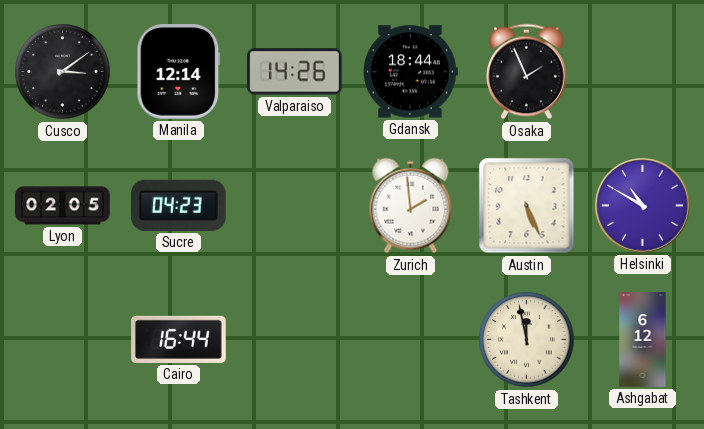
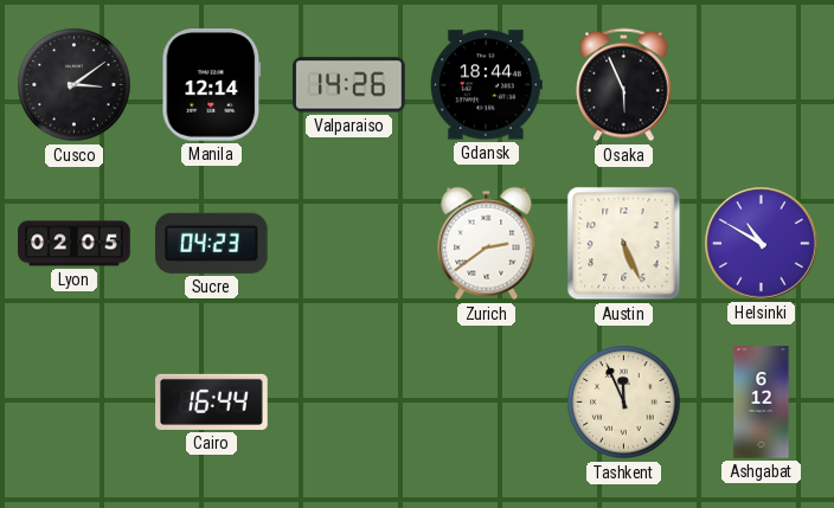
Osaka: 1:56 -> 5:56
Zurich: 1:59 -> 2:39
Tashkent: 11:58 -> 11:56
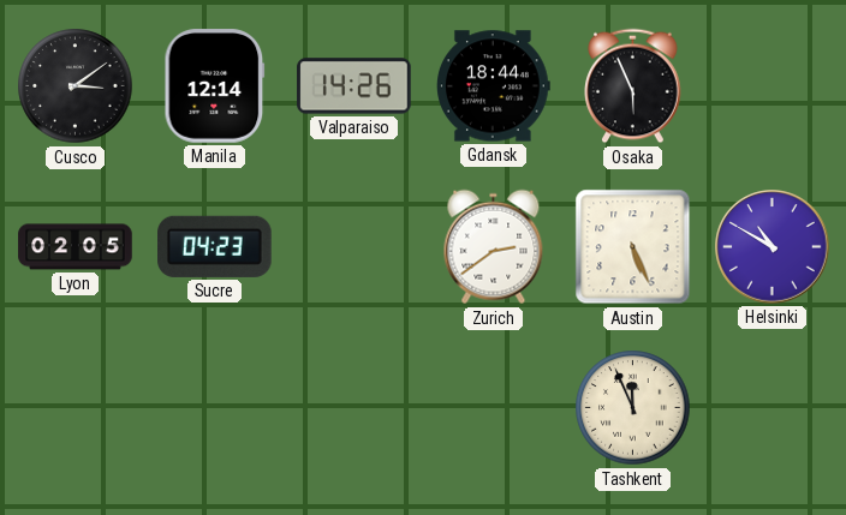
Cairo: 16:44 -> none
Ashgabat: 6:12 -> none
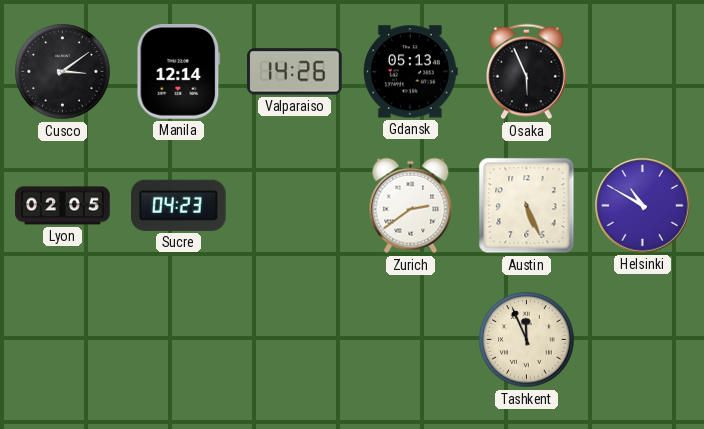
Gdansk: 18:44 -> 05:13
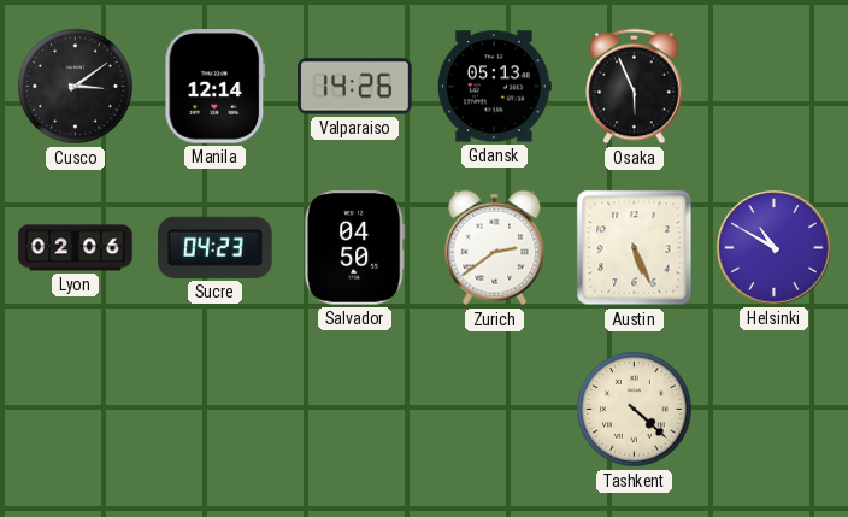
Lyon: 02:05 -> 02:06
Salvador: none -> 04:50
Tashkent: 11:56 -> 4:22
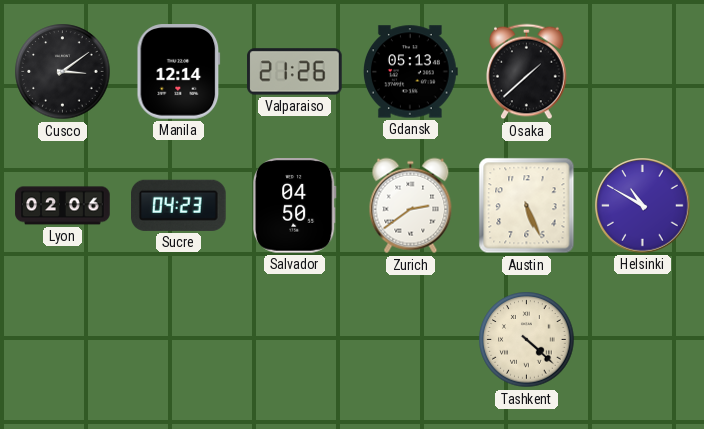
Valparaiso: 14:26 -> 21:26
Osaka: 5:56 -> 1:38
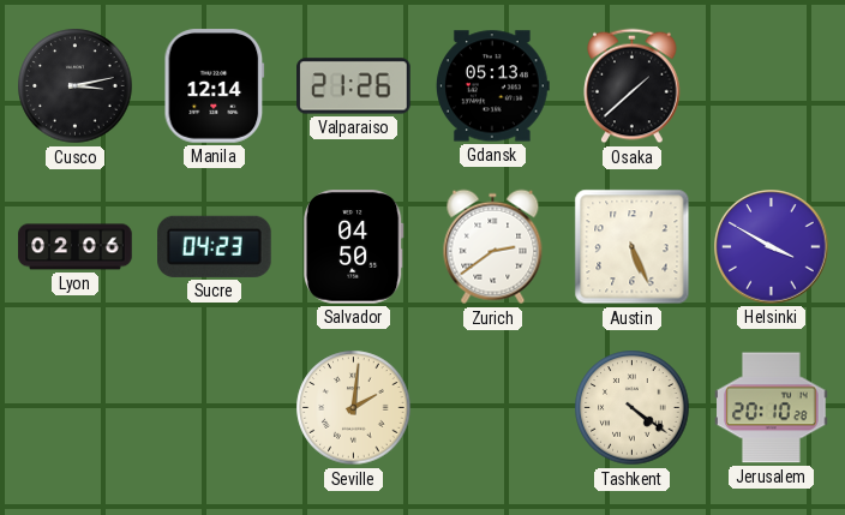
Cusco: 3:09 -> 3:13
Helsinki: 10:50 -> 3:50
Seville: none -> 2:01
Tashkent: 4:22 -> 4:21
Jerusalem: none -> 20:10
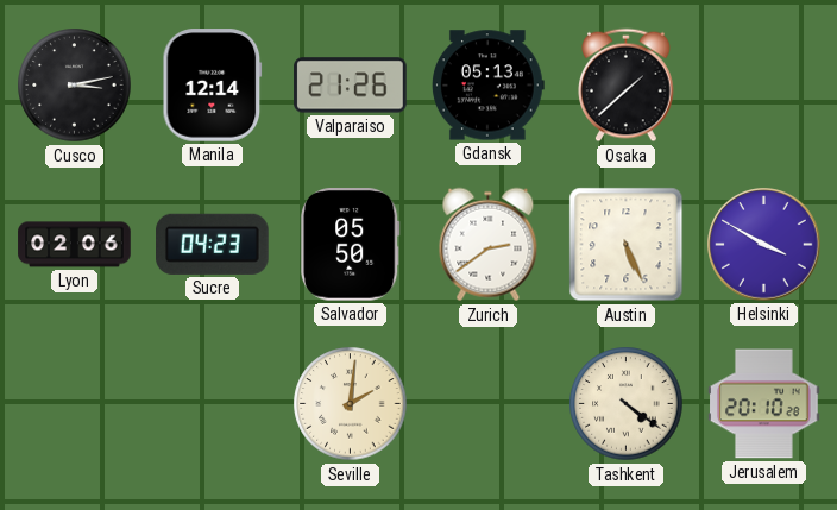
Salvador: 04:50 -> 05:50
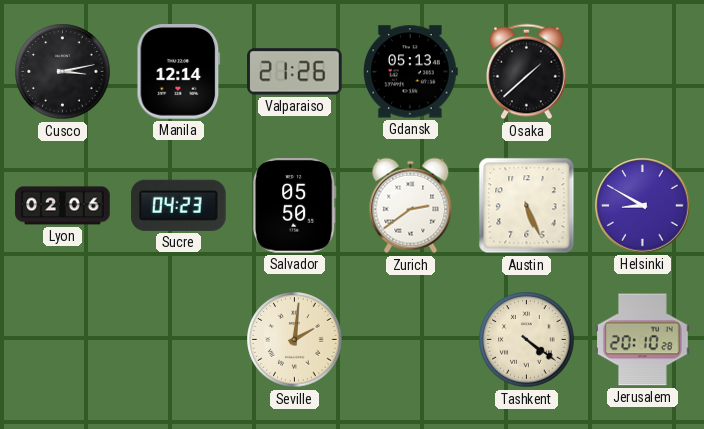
Helsinki: 3:50 -> 8:50
